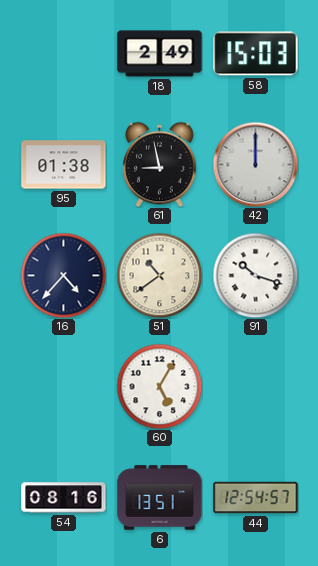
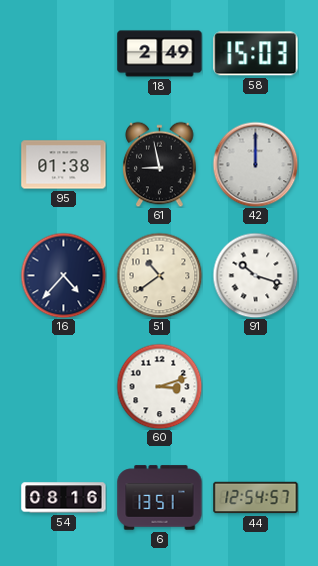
60: 5:05 -> 3:12
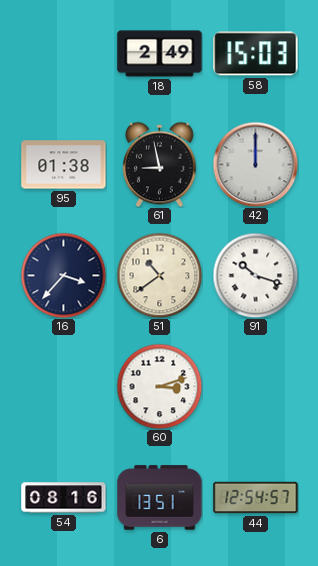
16: 4:37 -> 3:37
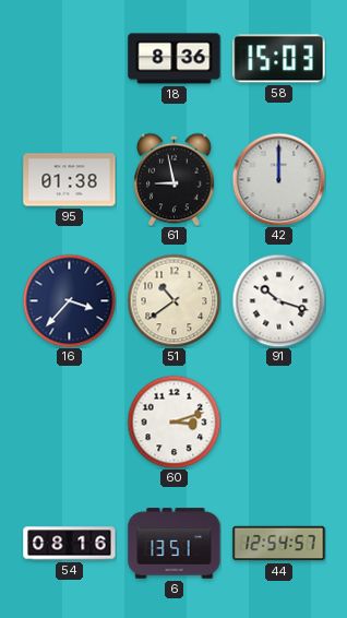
18: 2:49 -> 8:36
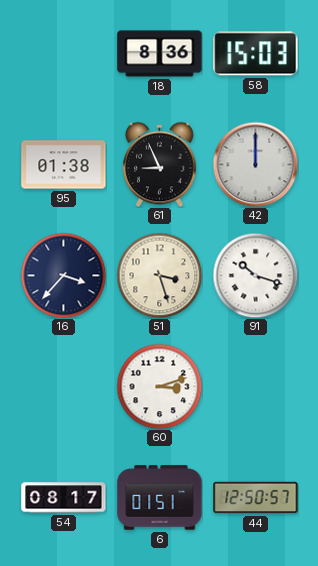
61: 8:58 -> 8:56
51: 10:39 -> 3:27
54: 08:16 -> 08:17
6: 13:51 -> 01:51
44: 12:54 -> 12:50
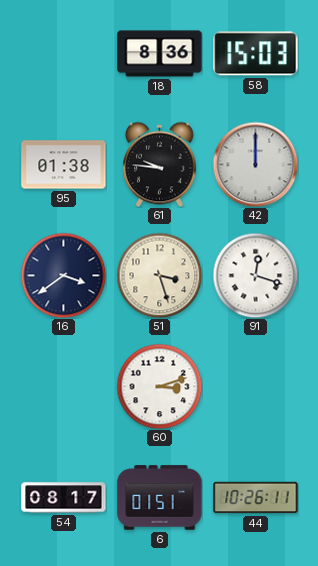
61: 8:56 -> 9:46
16: 3:37 -> 3:39
91: 10:18 -> 12:18
44: 12:50 -> 10:26
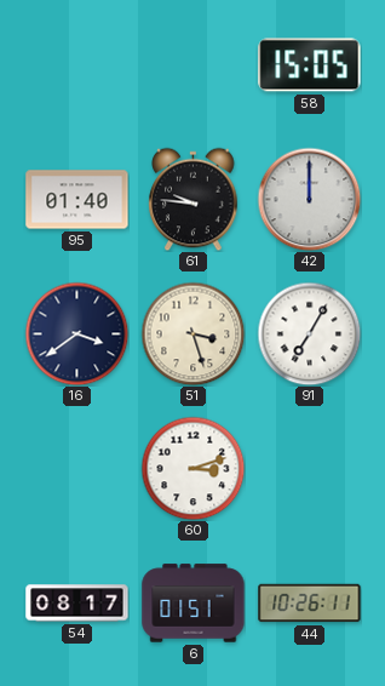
18: 8:36 -> none
58: 15:03 -> 15:05
95: 01:38 -> 01:40
91: 12:18 -> 7:05
